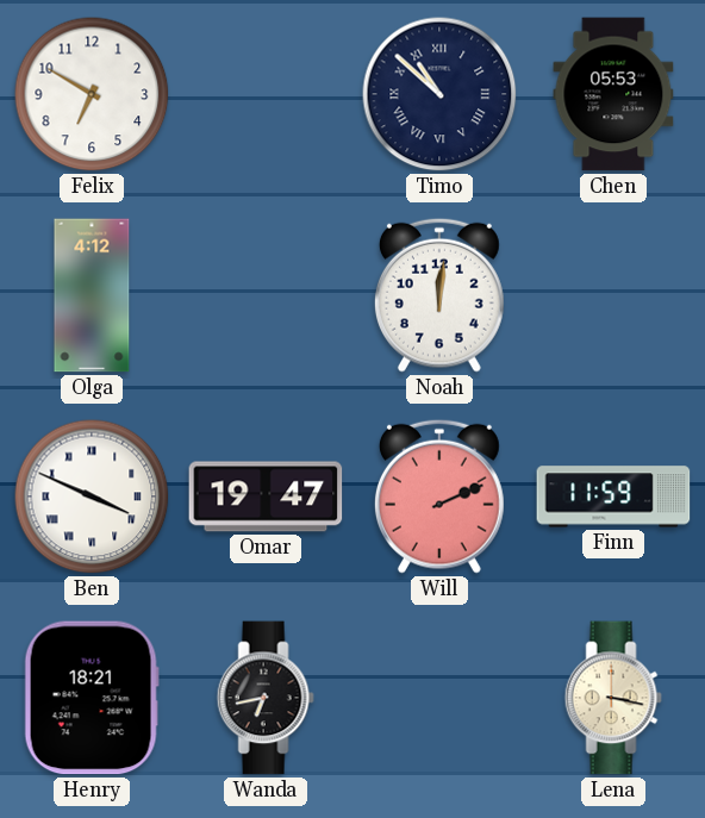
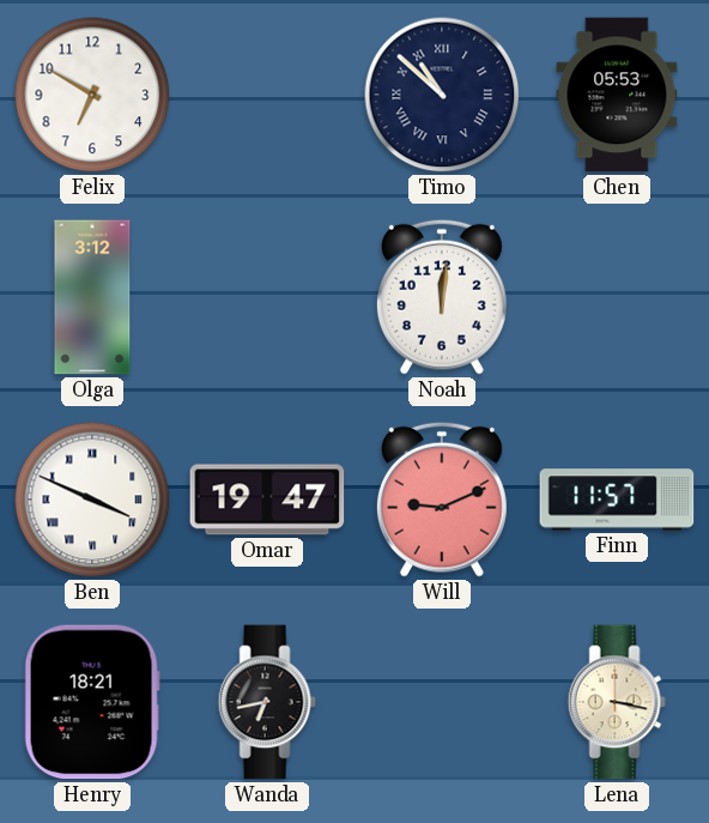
Olga: 4:12 -> 3:12
Will: 2:11 -> 9:11
Finn: 11:59 -> 11:57
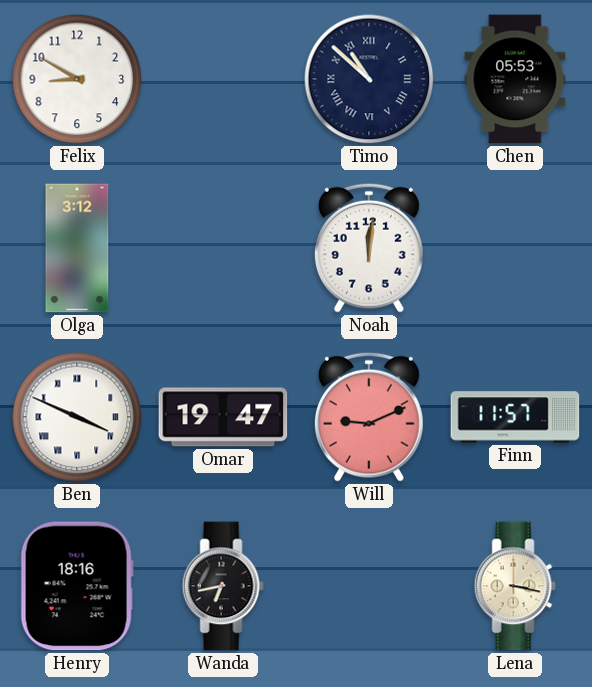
Felix: 6:50 -> 8:50
Henry: 18:21 -> 18:16
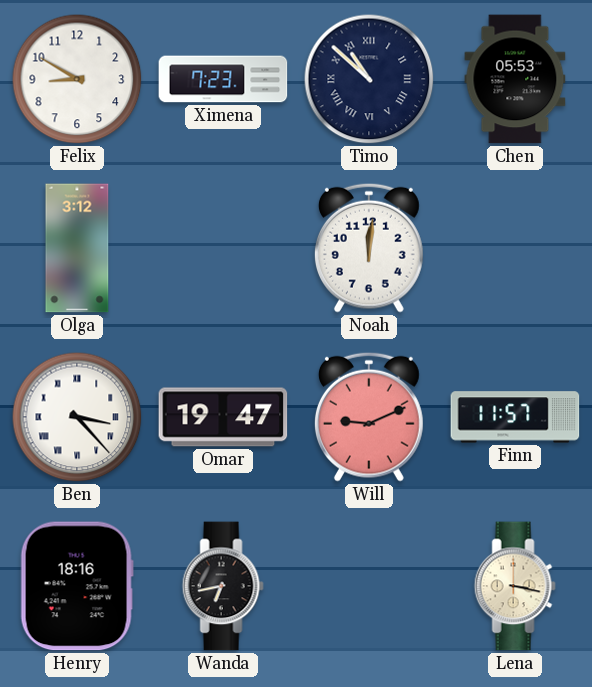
Ximena: none -> 7:23
Ben: 3:49 -> 3:23
